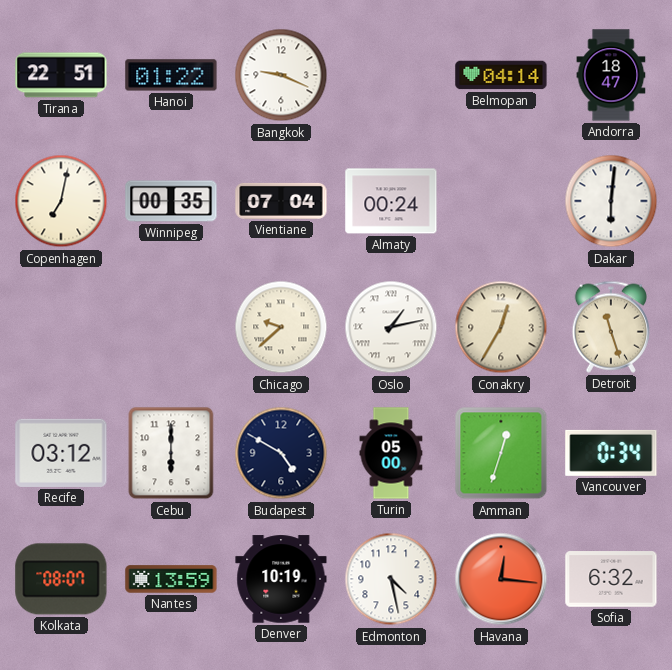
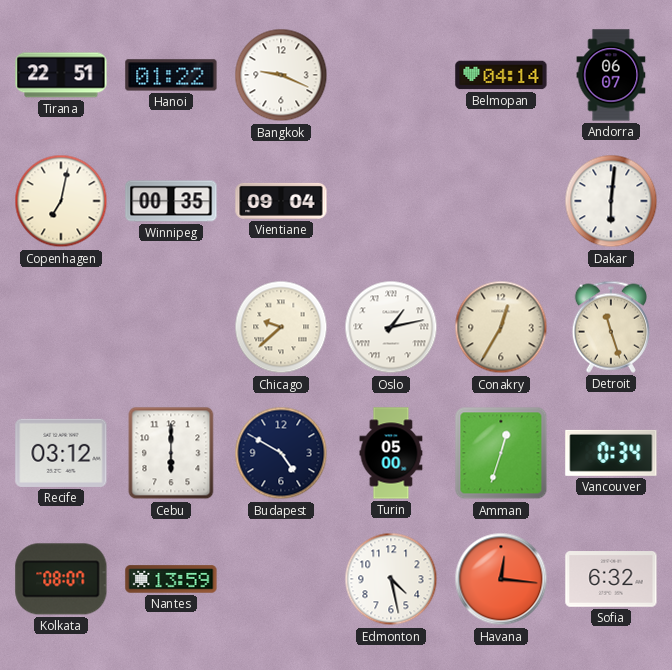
Andorra: 18:47 -> 06:07
Vientiane: 07:04 -> 09:04
Almaty: 00:24 -> none
Denver: 10:19 -> none
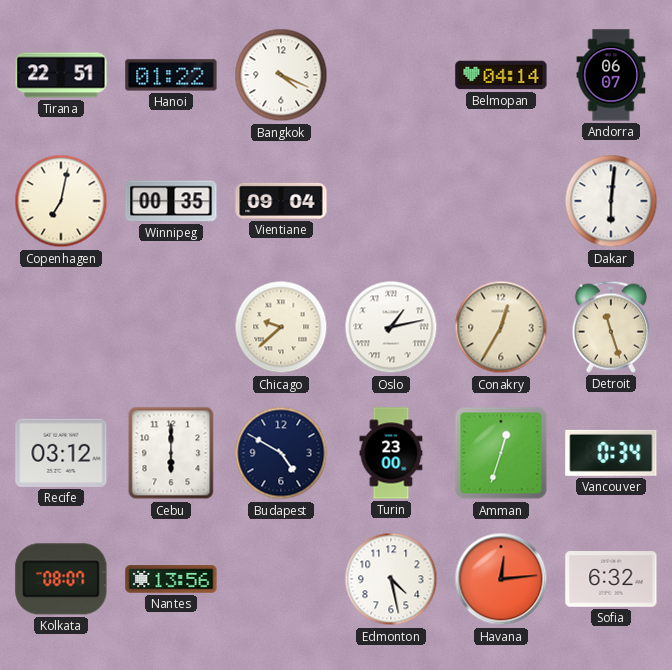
Bangkok: 9:19 -> 4:19
Turin: 05:00 -> 23:00
Nantes: 13:59 -> 13:56
Havana: 12:16 -> 12:14
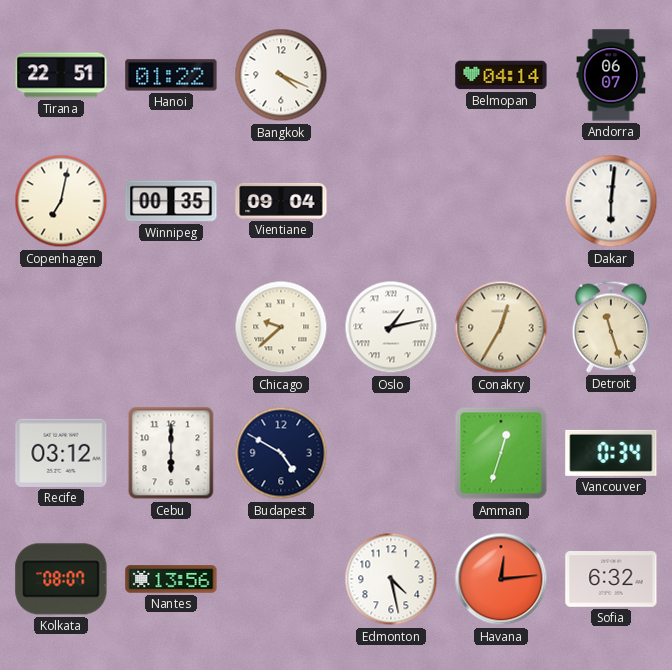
Turin: 23:00 -> none
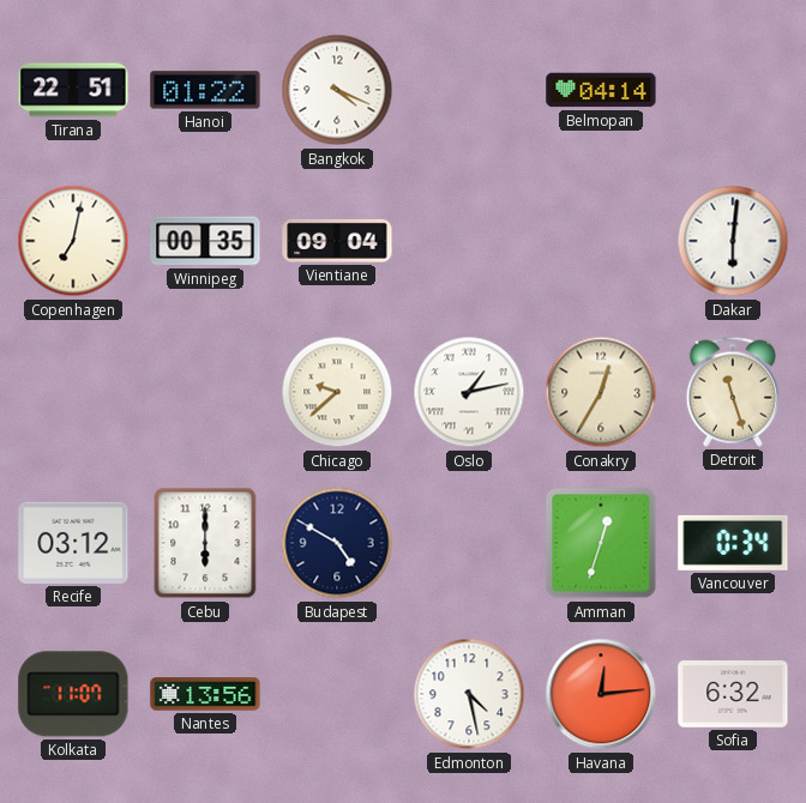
Andorra: 06:07 -> none
Kolkata: 08:07 -> 11:07
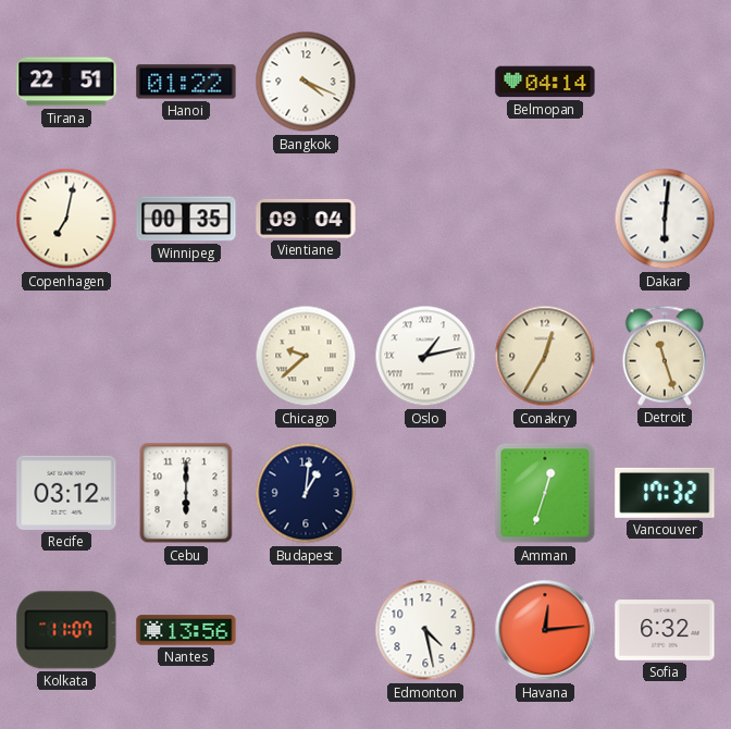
Budapest: 4:50 -> 1:01
Vancouver: 0:34 -> 17:32
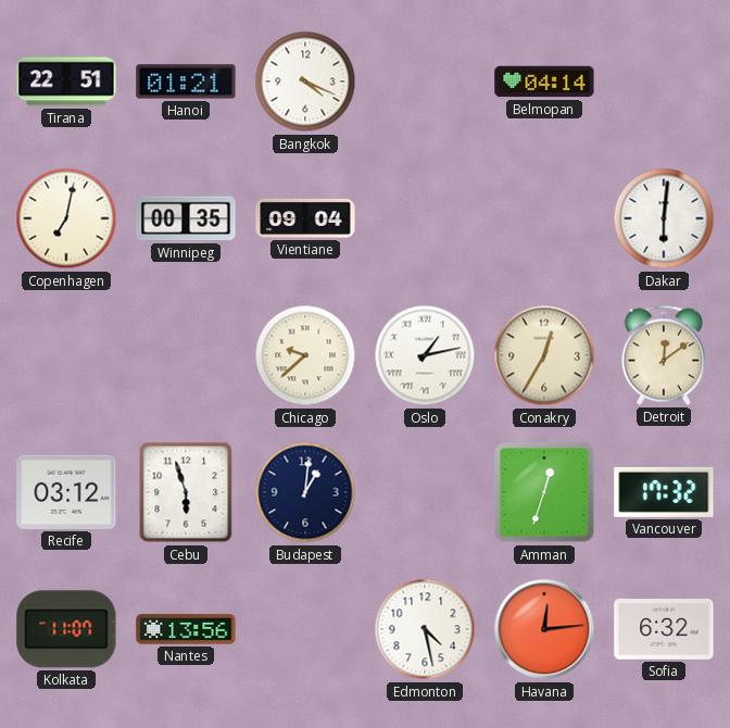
Hanoi: 01:22 -> 01:21
Detroit: 11:27 -> 12:09
Cebu: 6:00 -> 5:57
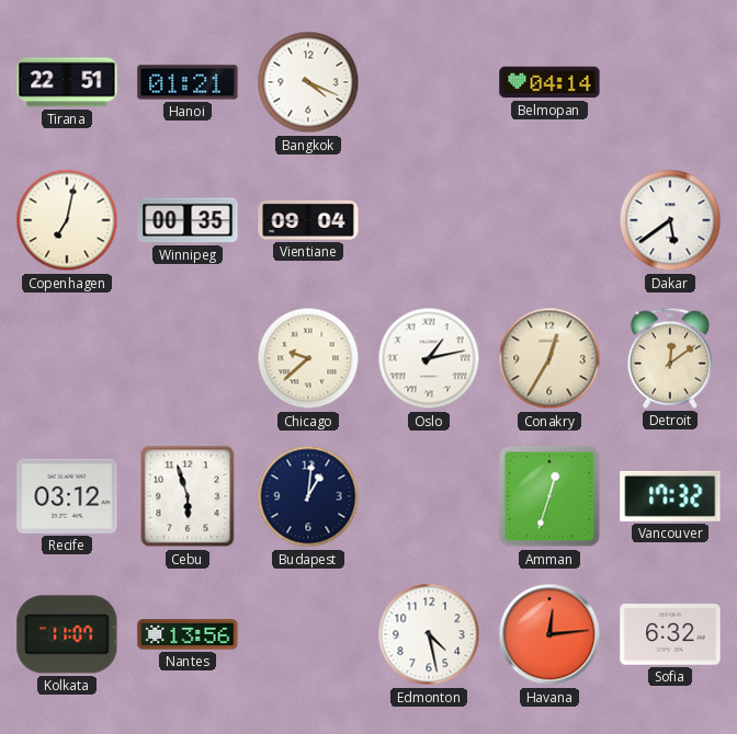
Dakar: 6:01 -> 5:39
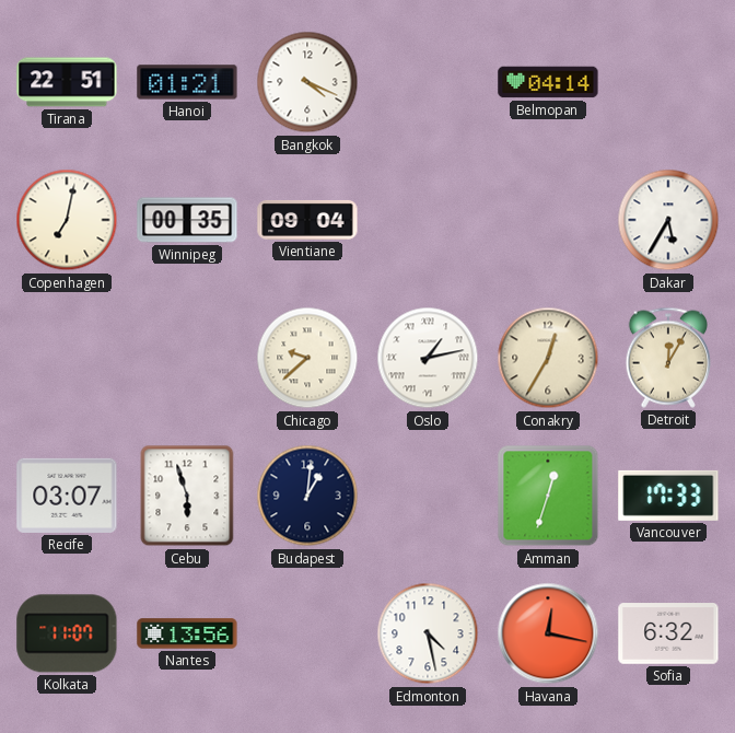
Dakar: 5:39 -> 5:35
Detroit: 12:09 -> 12:05
Recife: 03:12 -> 03:07
Vancouver: 17:32 -> 17:33
Havana: 12:14 -> 12:17
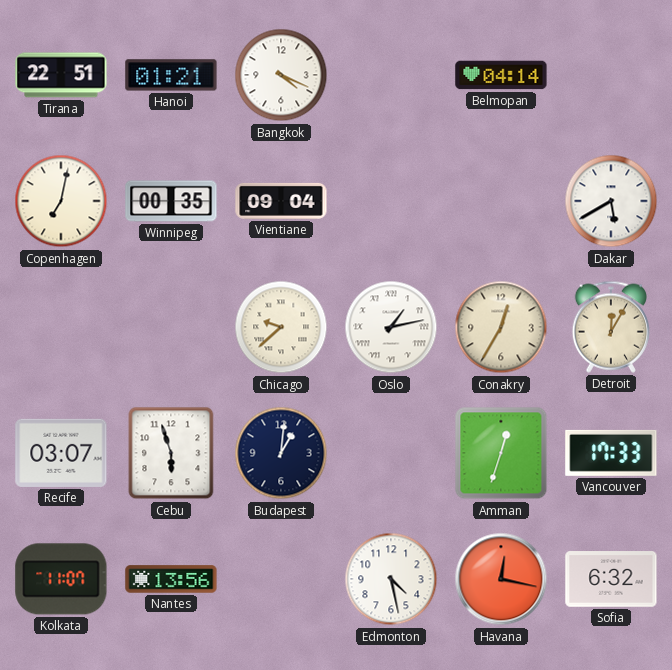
Dakar: 5:35 -> 5:40
